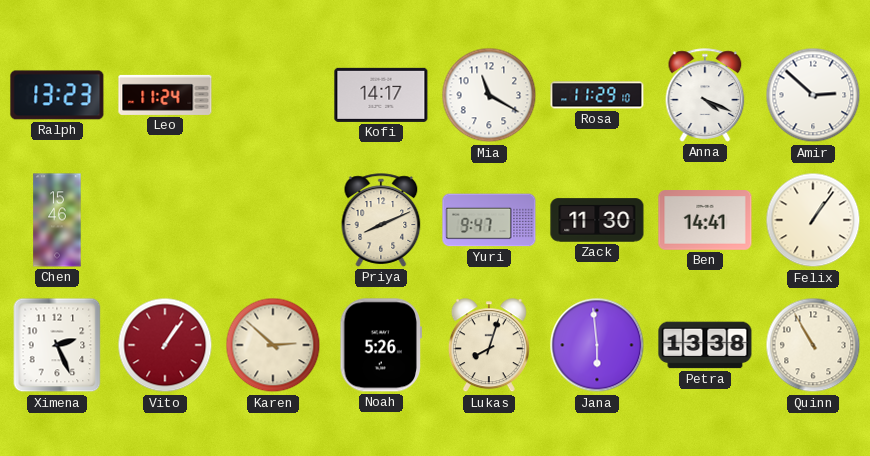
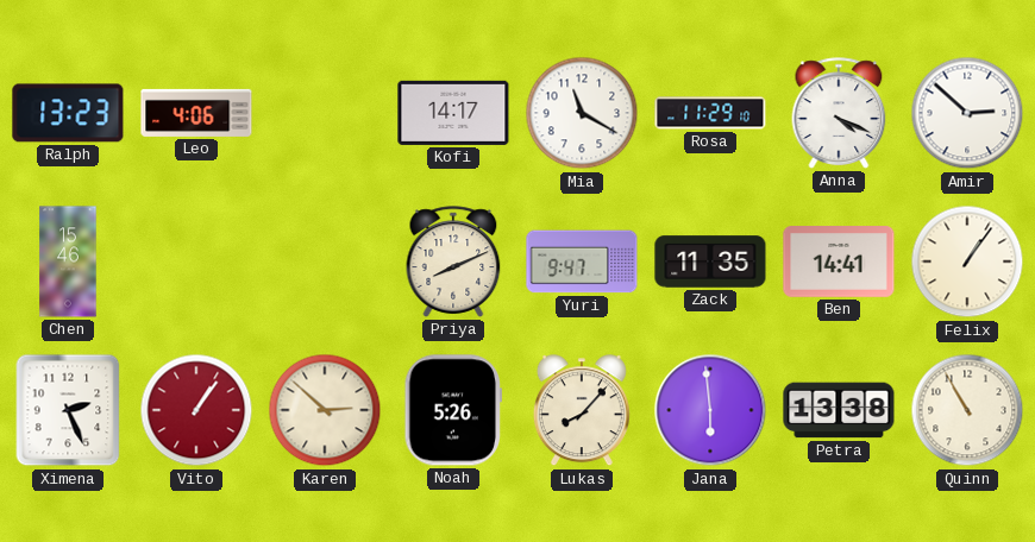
Leo: 11:24 -> 4:06
Zack: 11:30 -> 11:35
Lukas: 8:03 -> 8:07
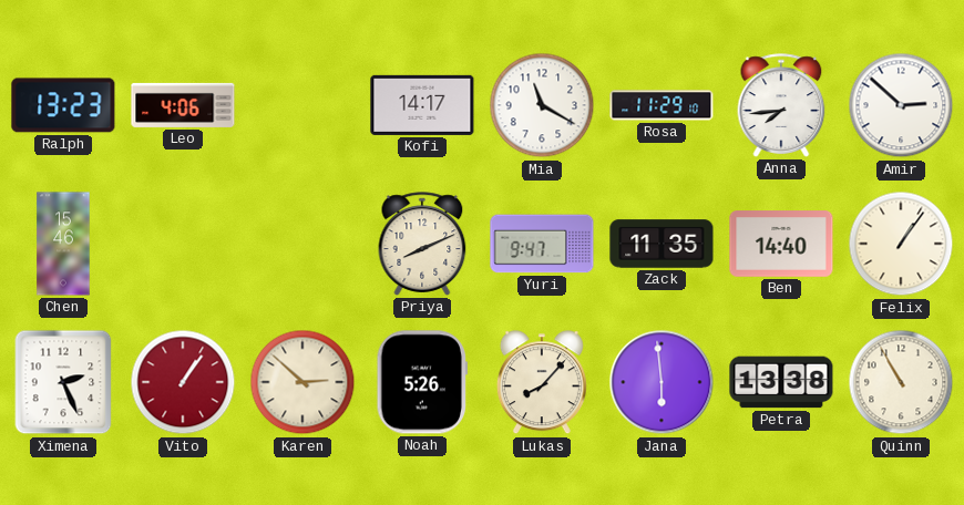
Anna: 4:19 -> 7:44
Ben: 14:41 -> 14:40
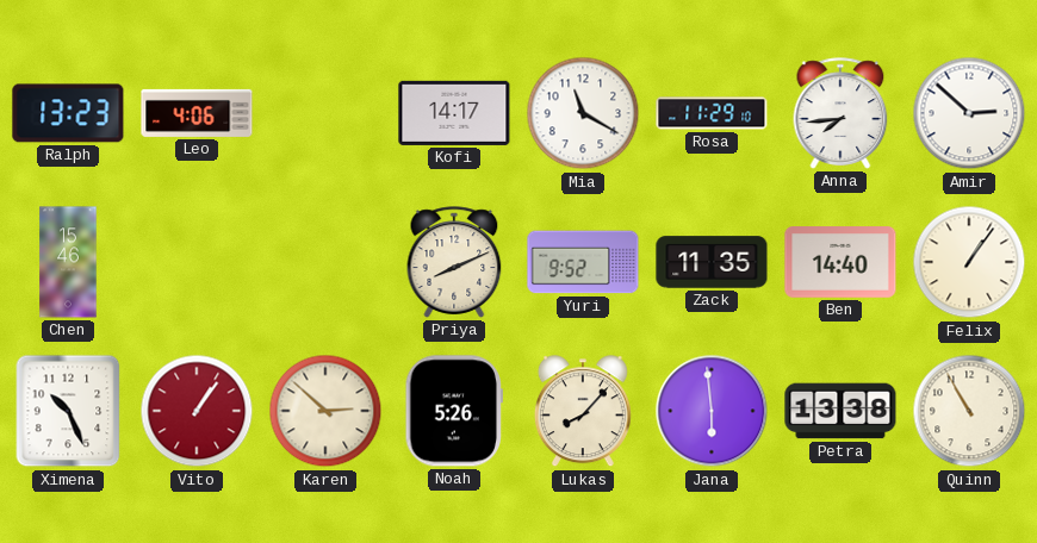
Yuri: 9:47 -> 9:52
Ximena: 2:26 -> 10:26
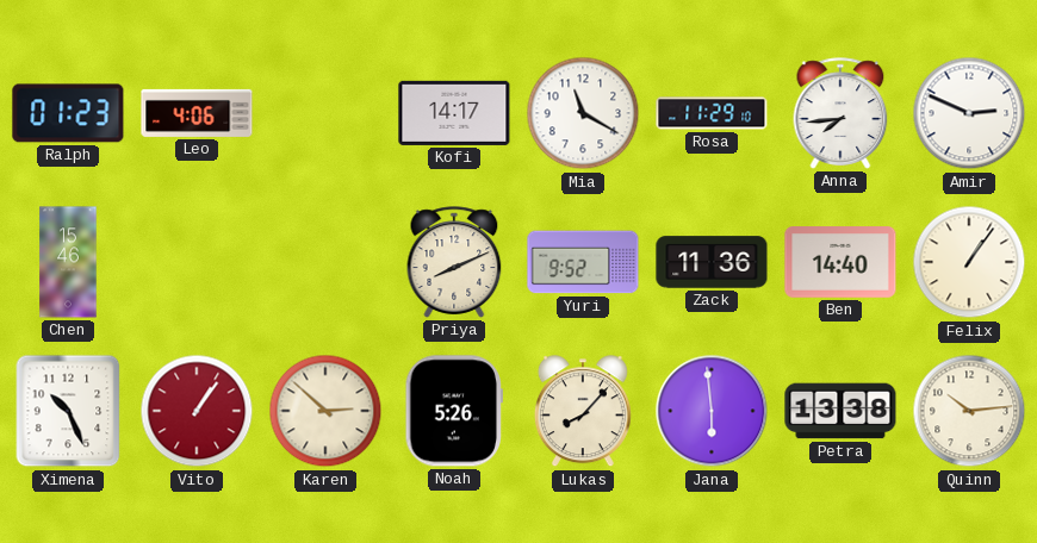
Ralph: 13:23 -> 01:23
Amir: 2:52 -> 2:49
Zack: 11:35 -> 11:36
Quinn: 10:55 -> 10:14
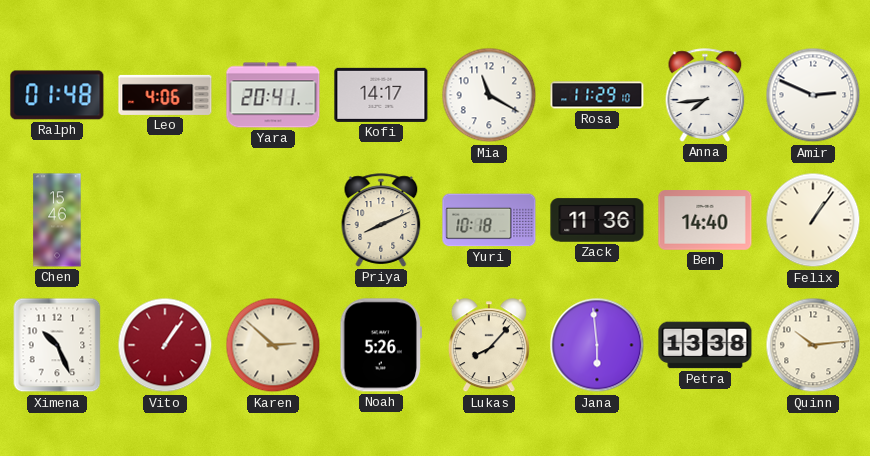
Ralph: 01:23 -> 01:48
Yara: none -> 20:41
Yuri: 9:52 -> 10:18
